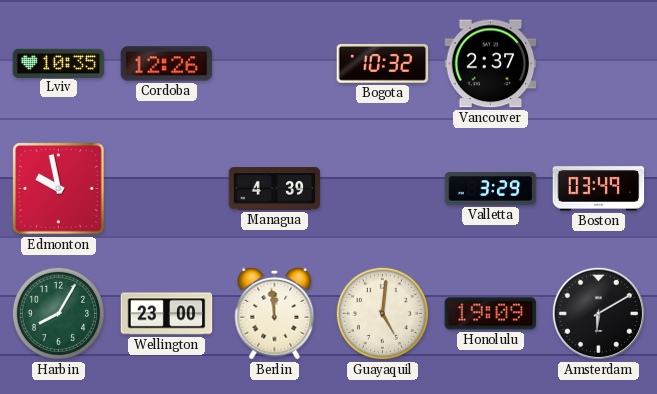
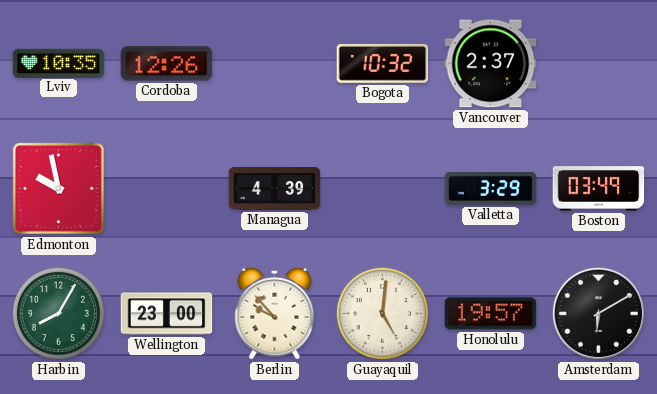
Berlin: 11:59 -> 9:53
Honolulu: 19:09 -> 19:57
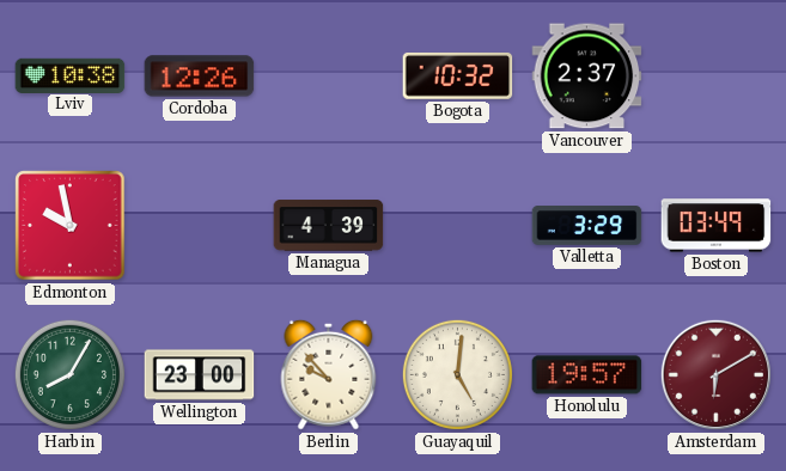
Lviv: 10:35 -> 10:38
Amsterdam dial: black -> burgundy
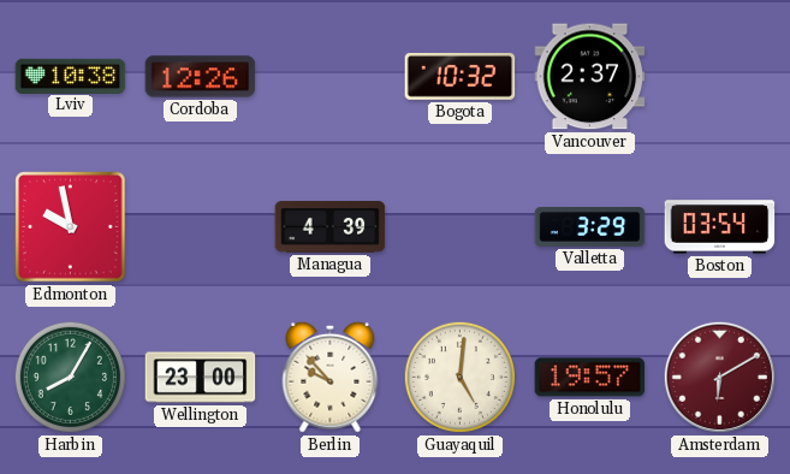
Boston: 03:49 -> 03:54
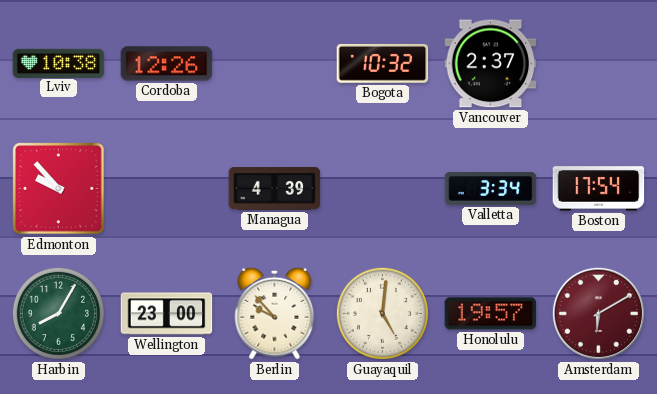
Edmonton: 9:58 -> 9:53
Valletta: 3:29 -> 3:34
Boston: 03:54 -> 17:54
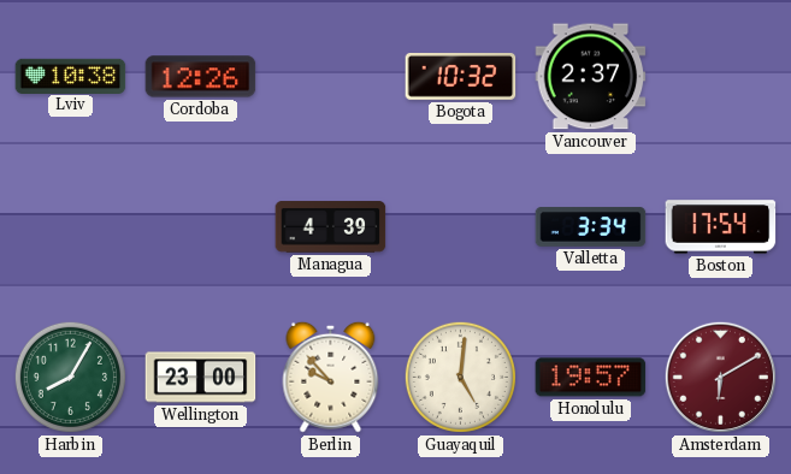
Edmonton: 9:53 -> none
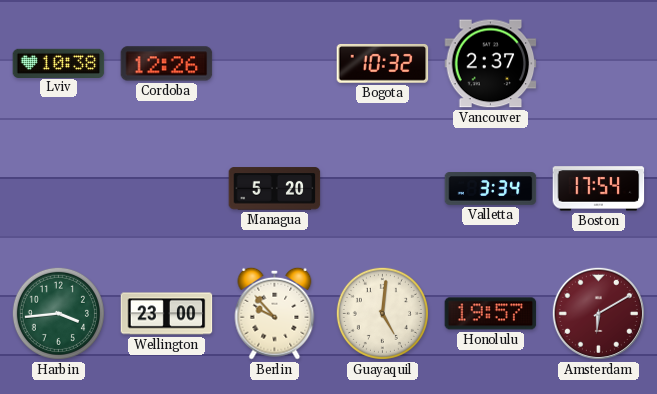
Managua: 4:39 -> 5:20
Harbin: 8:05 -> 3:44
